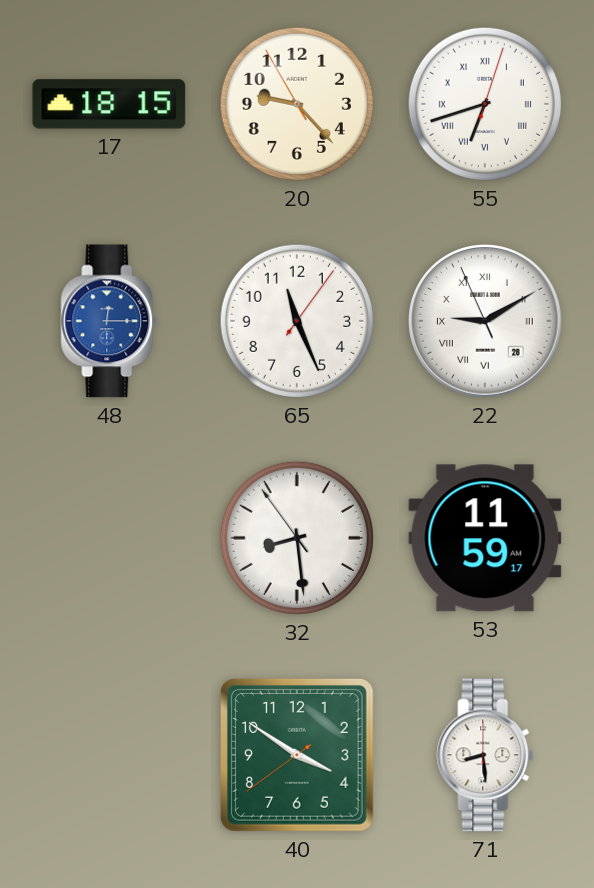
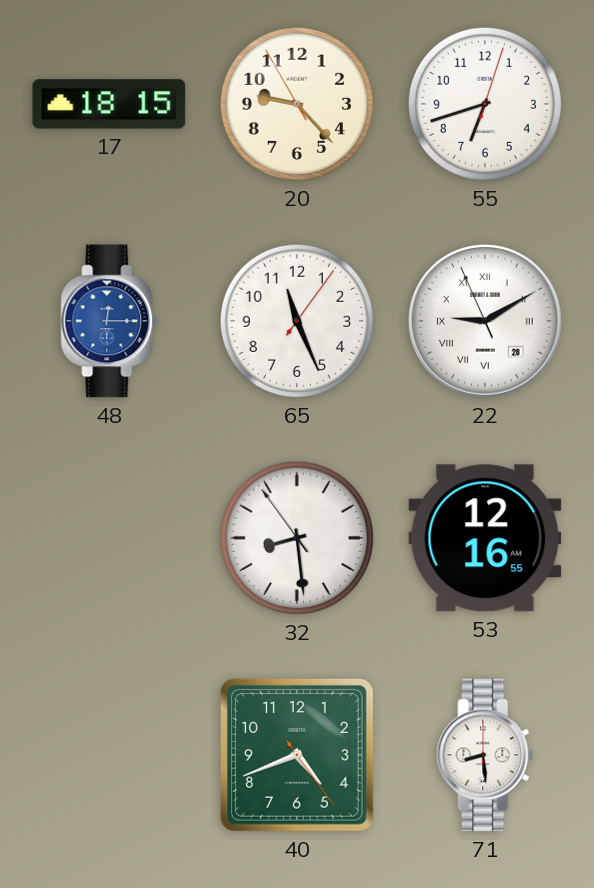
55 numerals: Roman -> Arabic
53: 11:59 -> 12:16
40: 3:50 -> 4:41
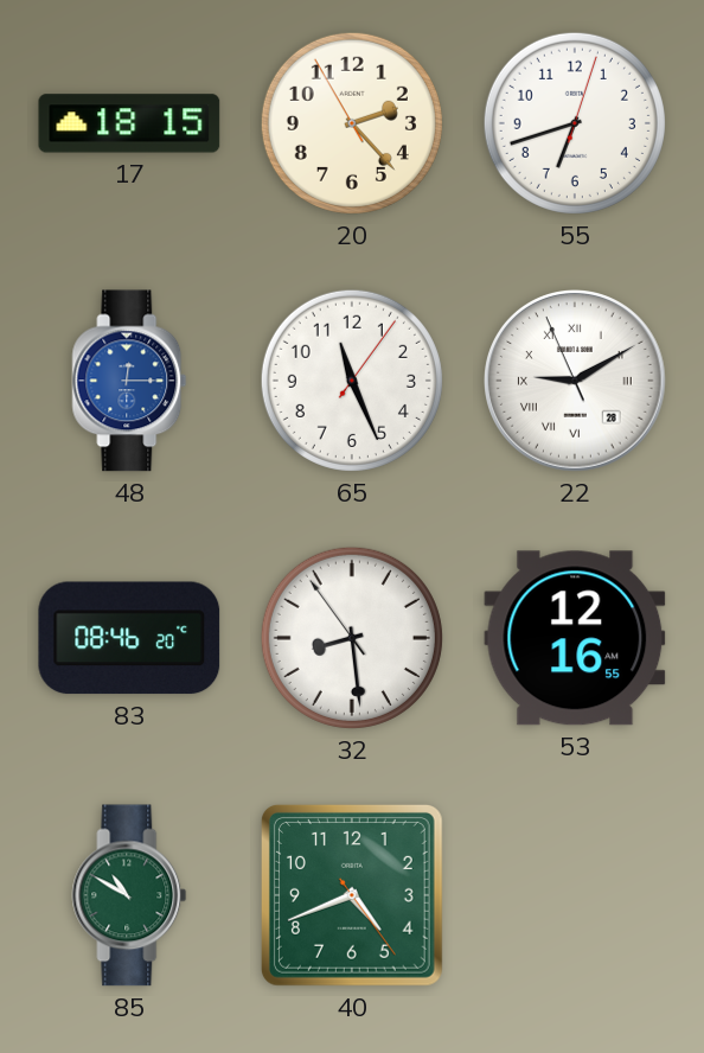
20: 9:22 -> 2:22
83: none -> 08:46
85: none -> 10:50
71: 8:29 -> none
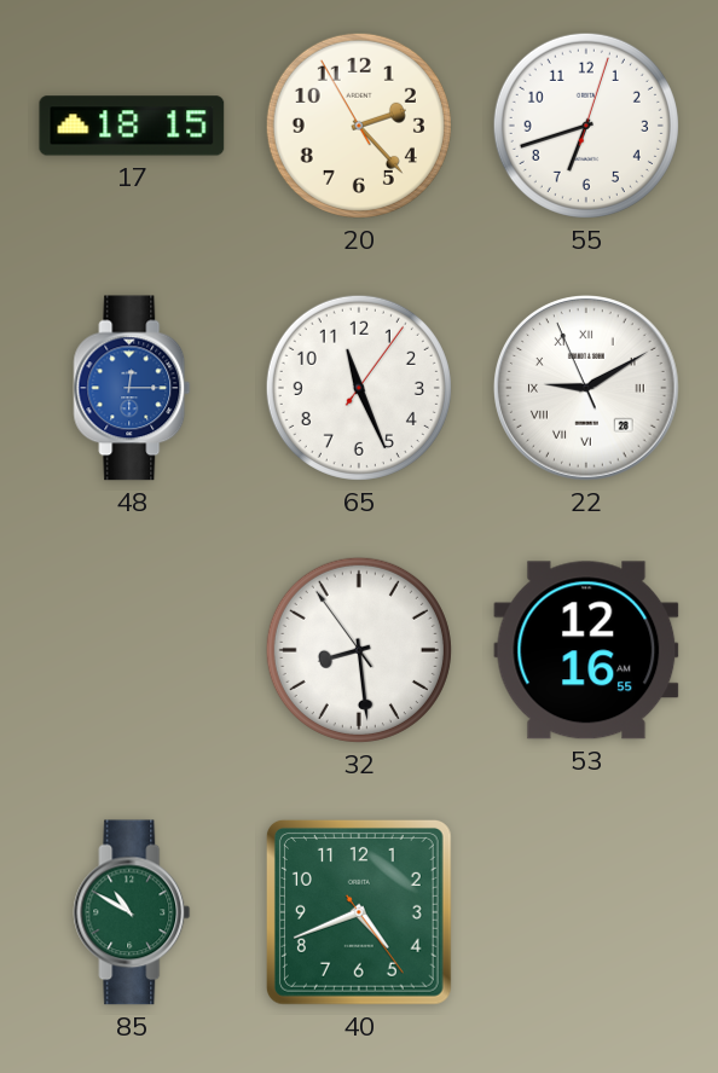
83: 08:46 -> none
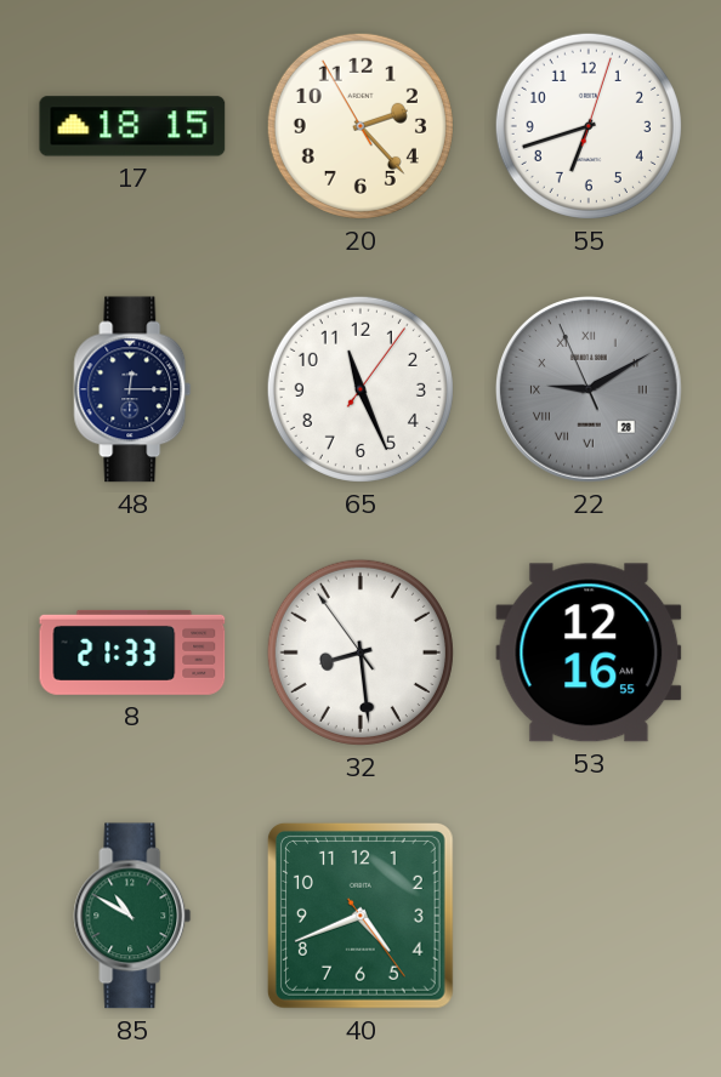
48 dial: blue -> navy
22 dial: white -> grey
8: none -> 21:33
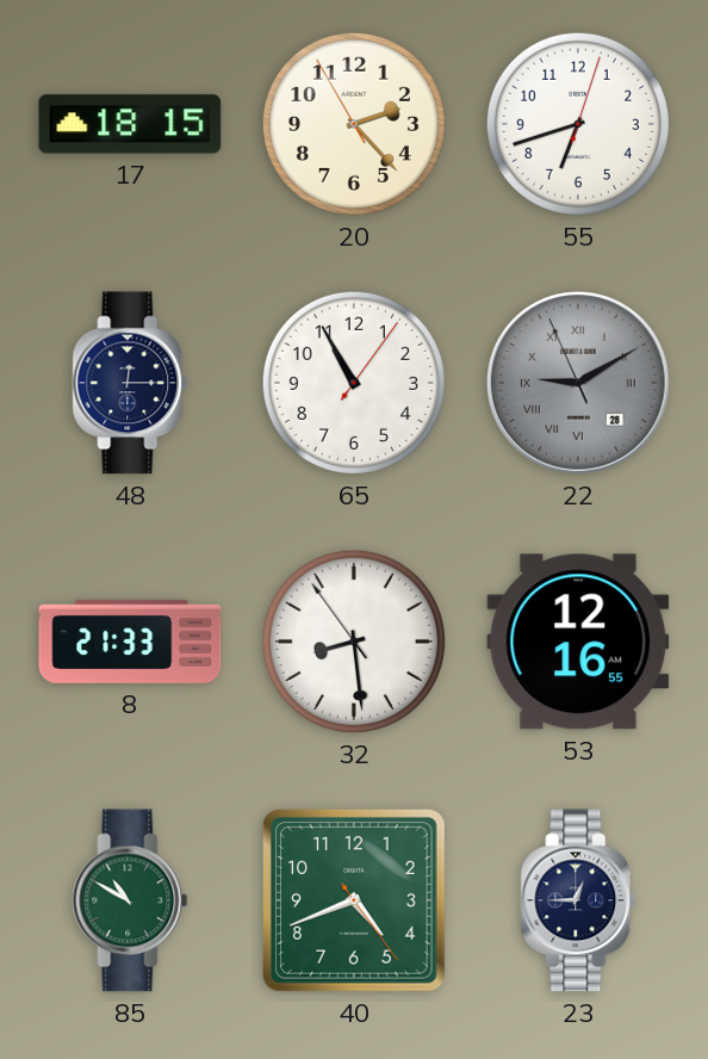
65: 11:26 -> 10:55
23: none -> 12:45
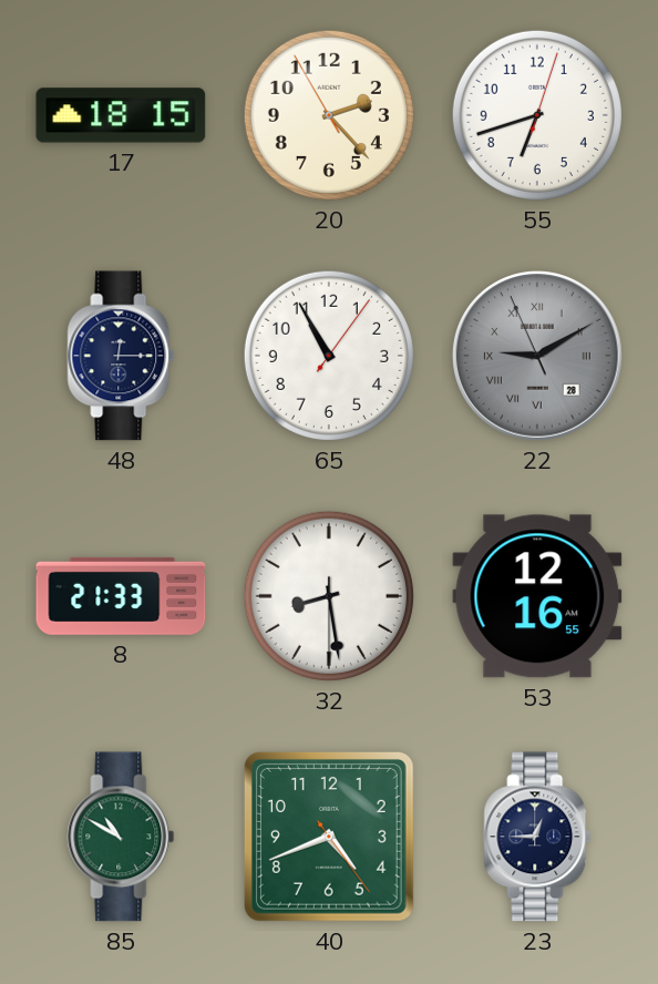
32: 8:28:54 -> 8:28:30
